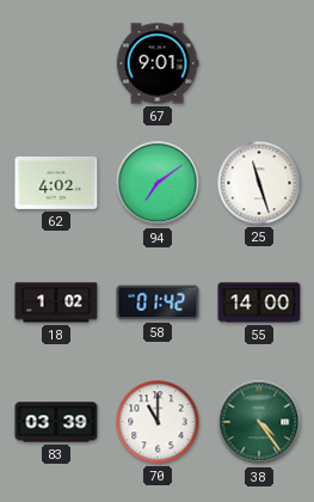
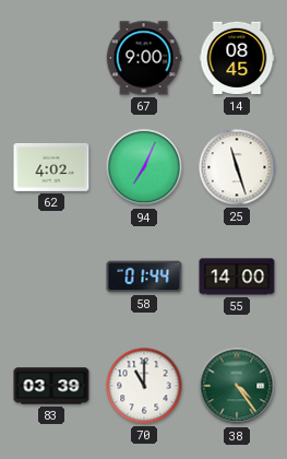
67: 9:01 -> 9:00
14: none -> 08:45
94: 7:09 -> 7:04
18: 1:02 -> none
58: 01:42 -> 01:44
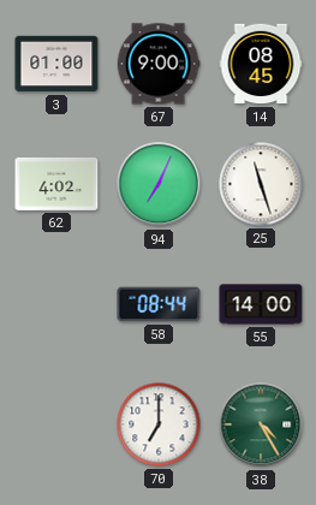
3: none -> 01:00
58: 01:44 -> 08:44
83: 03:39 -> none
70: 11:00 -> 7:00
38: 4:24 -> 4:25
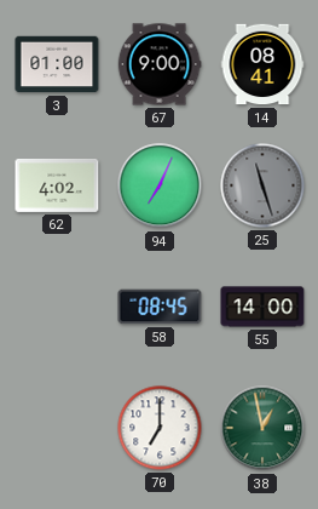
14: 08:45 -> 08:41
25 dial: white -> grey
58: 08:44 -> 08:45
38: 4:25 -> 12:58
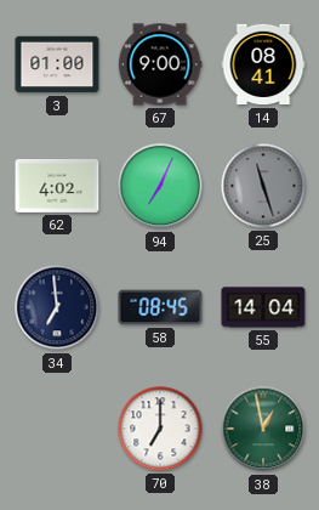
34: none -> 6:59
55: 14:00 -> 14:04
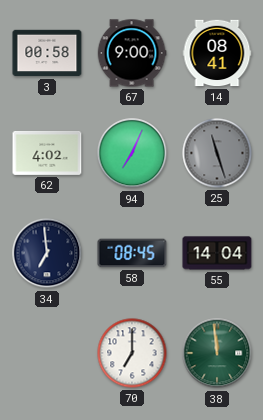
3: 01:00 -> 00:58
38: 12:58 -> 11:59
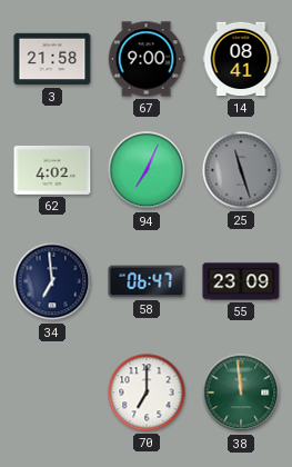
3: 00:58 -> 21:58
58: 08:45 -> 06:47
55: 14:04 -> 23:09
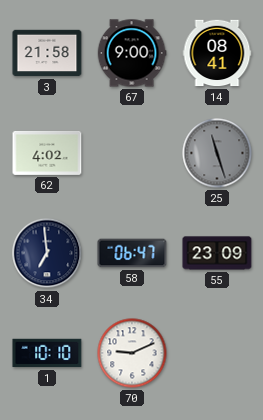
94: 7:04 -> none
1: none -> 10:10
70: 7:00 -> 9:11
38: 11:59 -> none
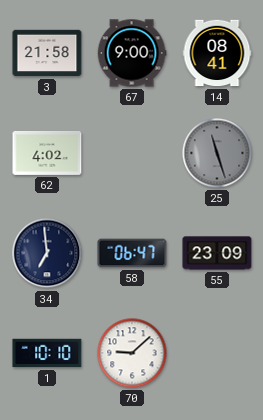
70: 9:11 -> 9:08
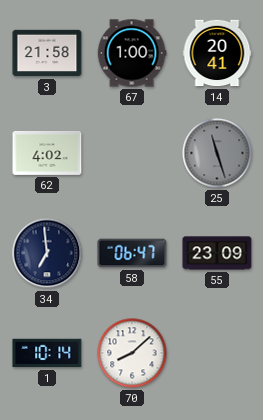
67: 9:00 -> 1:00
14: 08:41 -> 20:41
1: 10:10 -> 10:14
70: 9:08 -> 8:08
